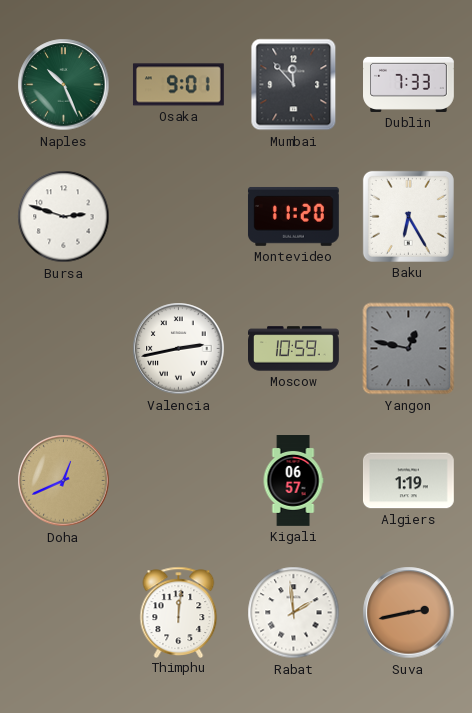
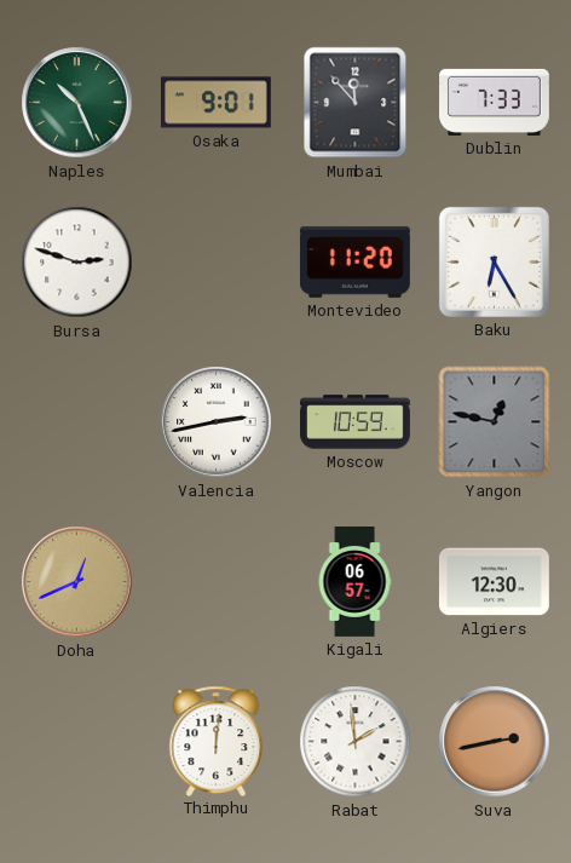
Algiers: 1:19 -> 12:30
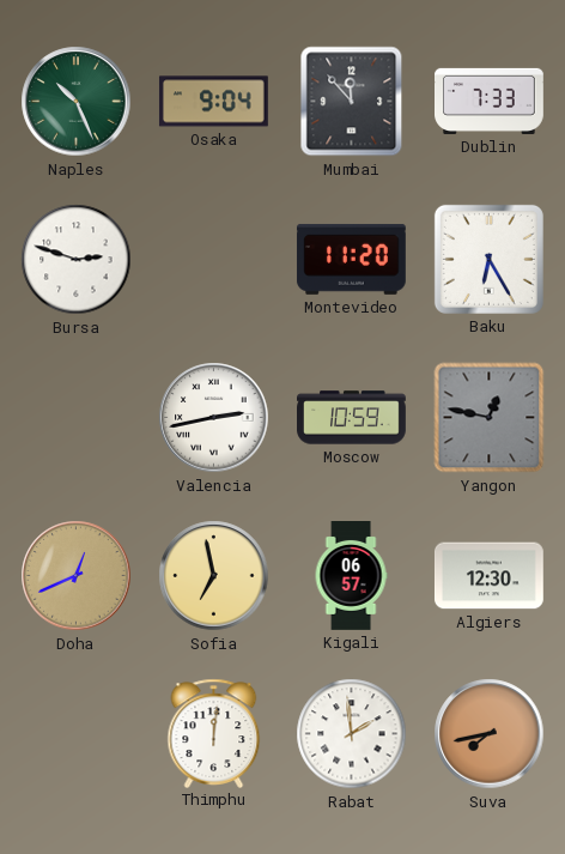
Osaka: 9:01 -> 9:04
Sofia: none -> 6:58
Suva: 2:43 -> 7:43
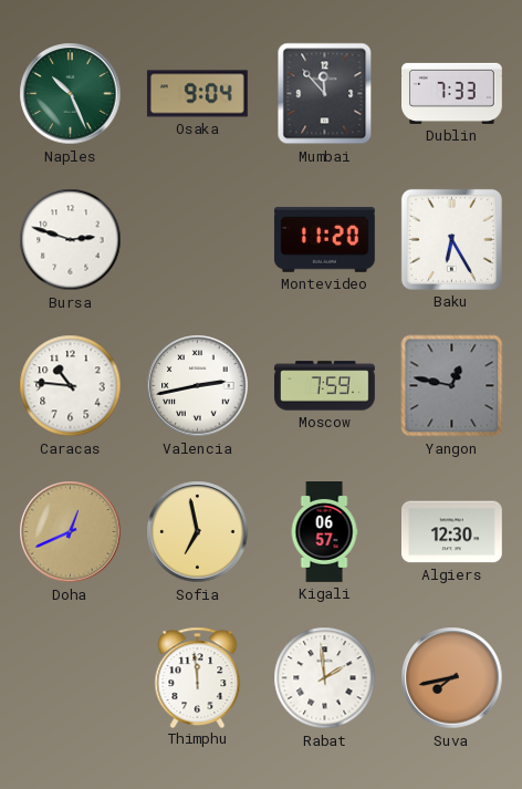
Caracas: none -> 10:46
Moscow: 10:59 -> 7:59
Thimphu: 12:01 -> 11:59
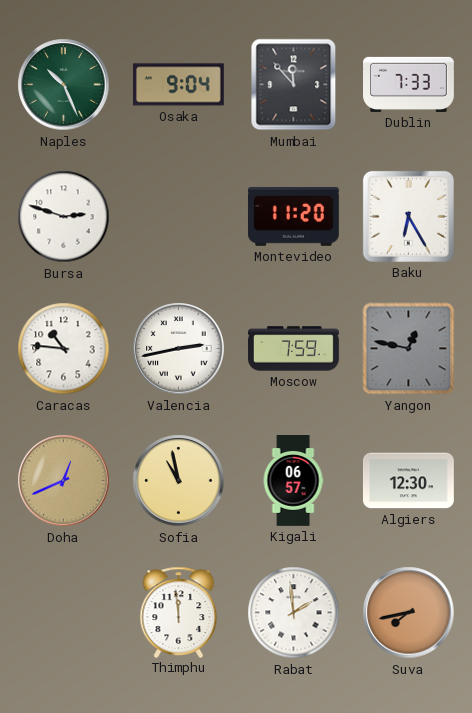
Sofia: 6:58 -> 10:58
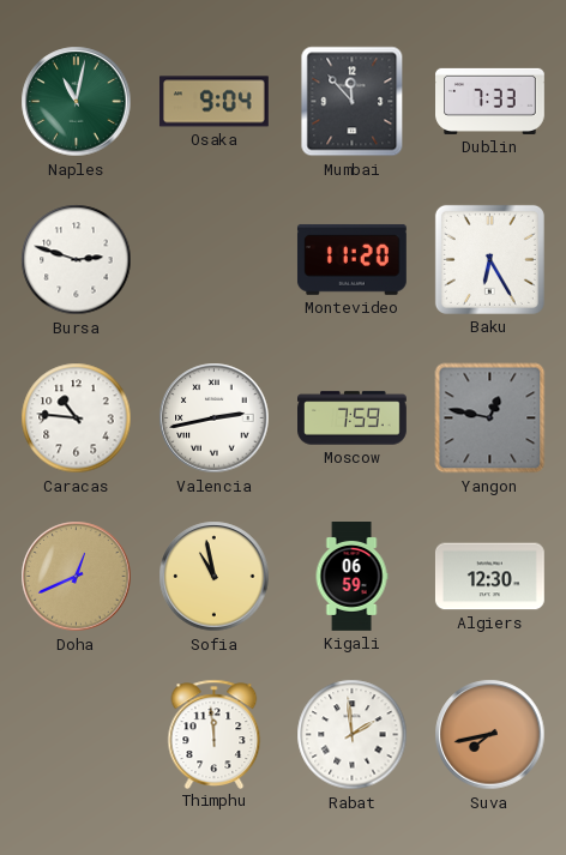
Naples: 10:26 -> 11:02
Kigali: 06:57 -> 06:59
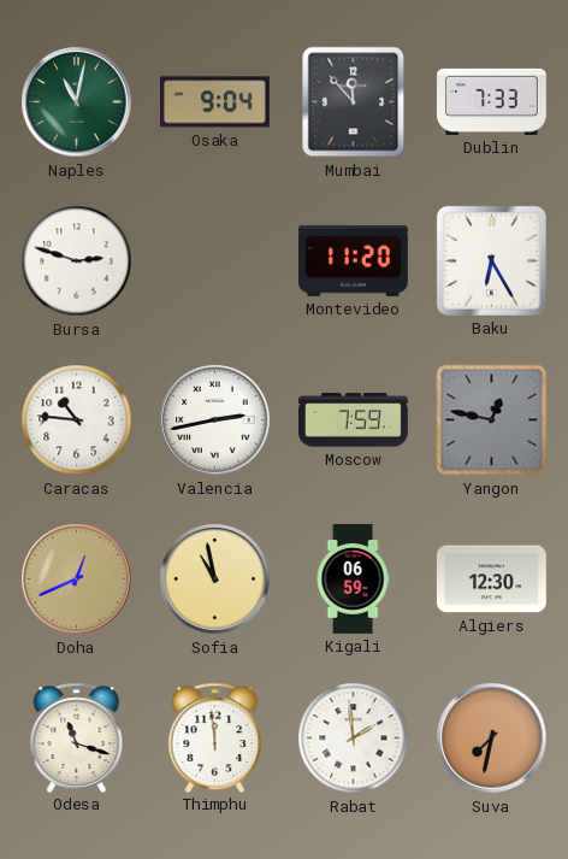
Odesa: none -> 11:18
Suva: 7:43 -> 7:32
